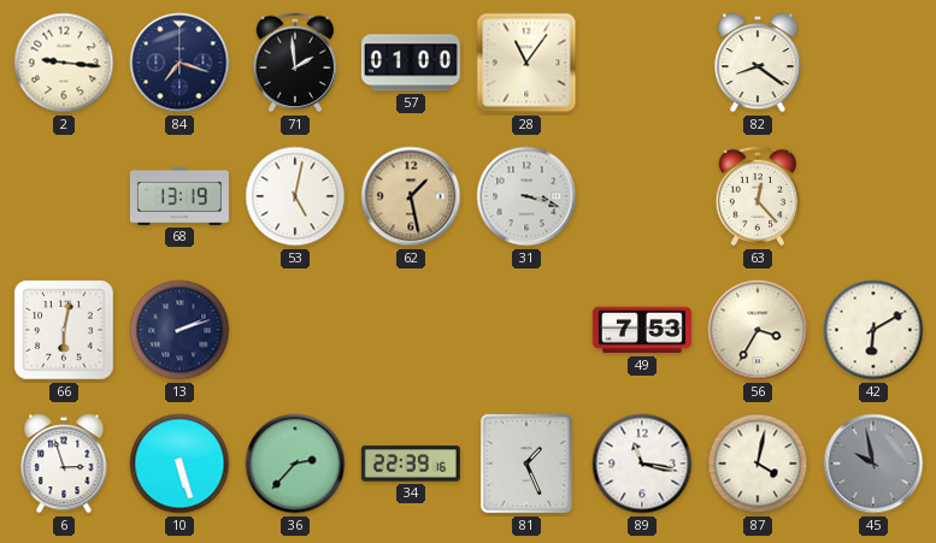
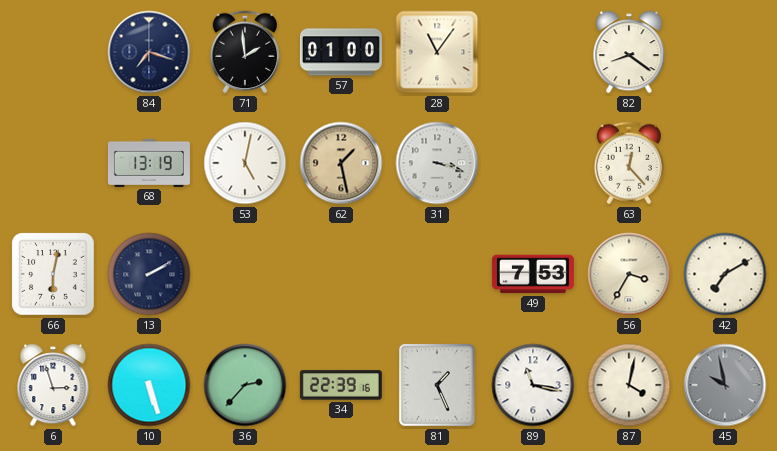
2: 9:16 -> none
13: 2:12 -> 2:10
42: 6:10 -> 7:10
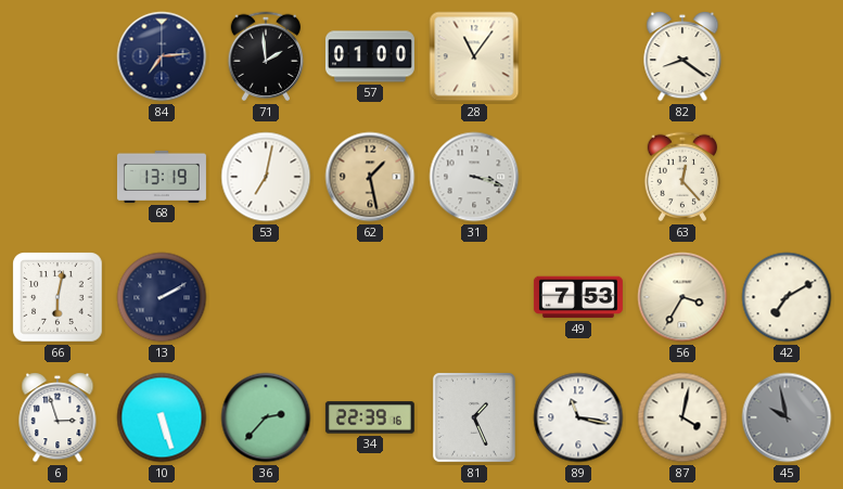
84: 7:18 -> 7:14
53: 5:02 -> 7:02
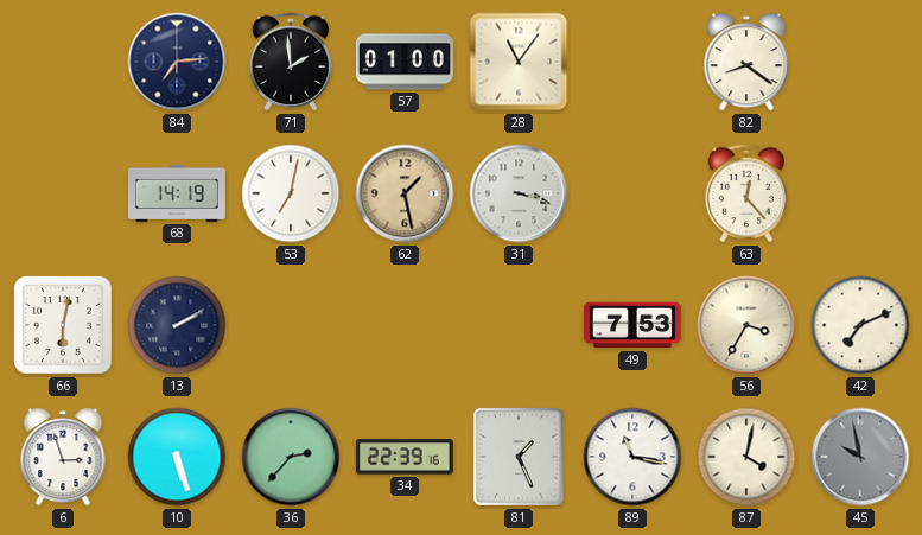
68: 13:19 -> 14:19
42: 7:10 -> 7:11
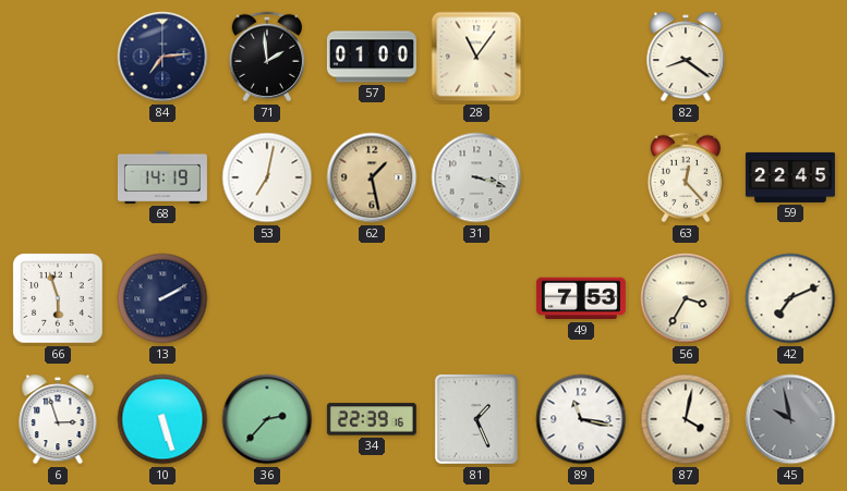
59: none -> 22:45
66: 6:02 -> 5:57
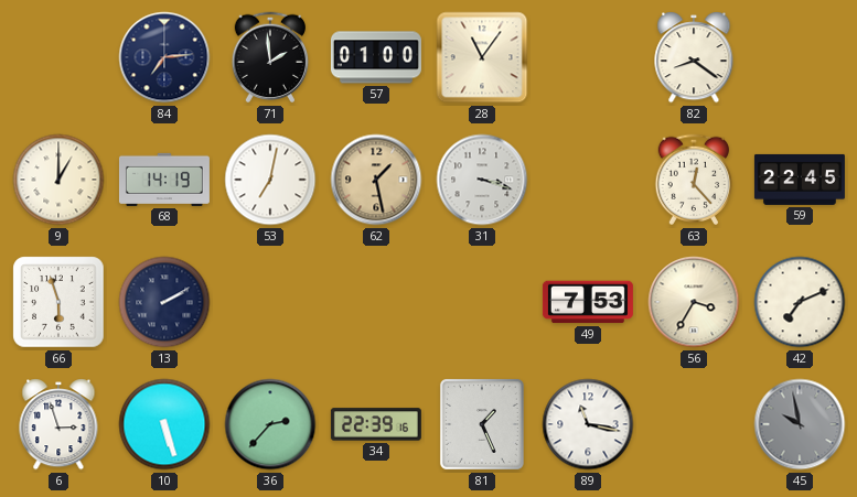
9: none -> 1:00
87: 4:02 -> none
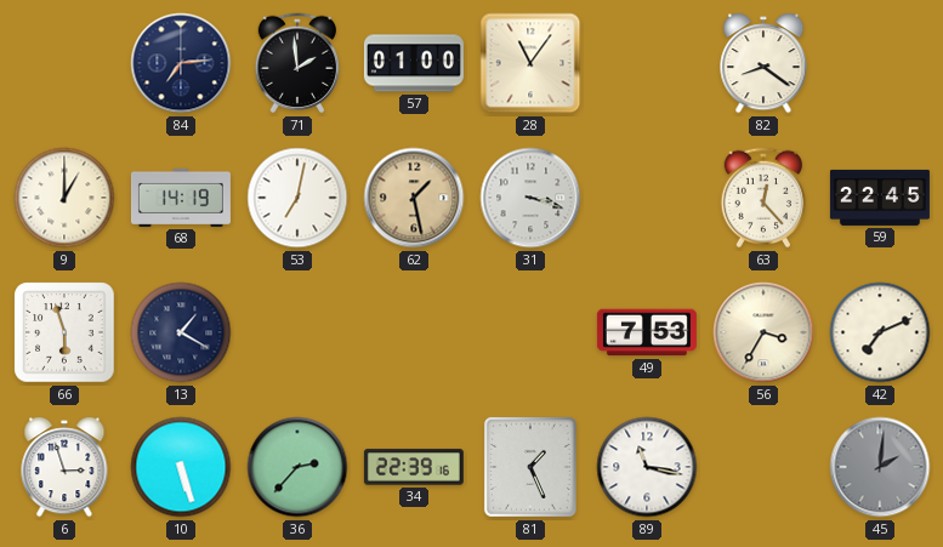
13: 2:10 -> 1:20
45: 9:58 -> 2:01
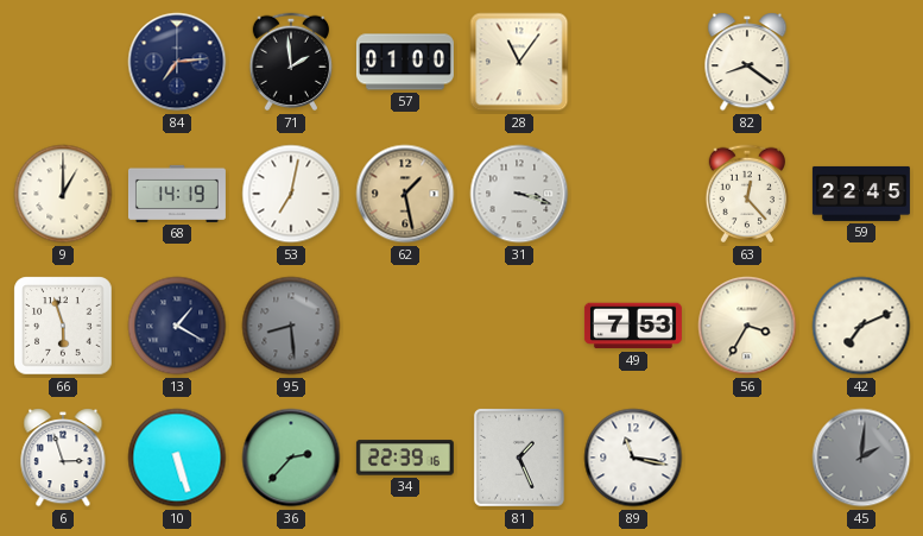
95: none -> 8:29
